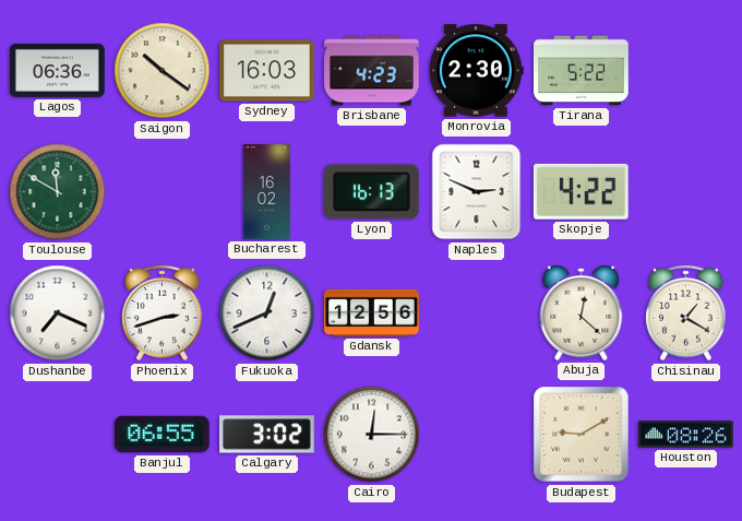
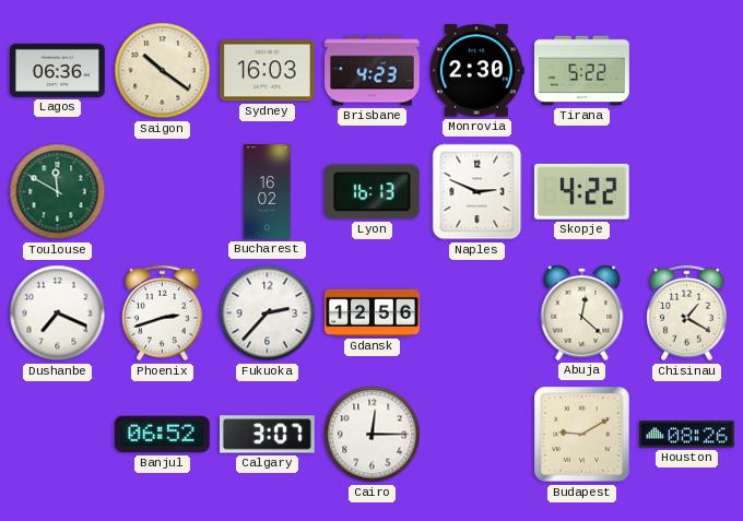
Fukuoka: 12:41 -> 2:37
Banjul: 06:55 -> 06:52
Calgary: 3:02 -> 3:07
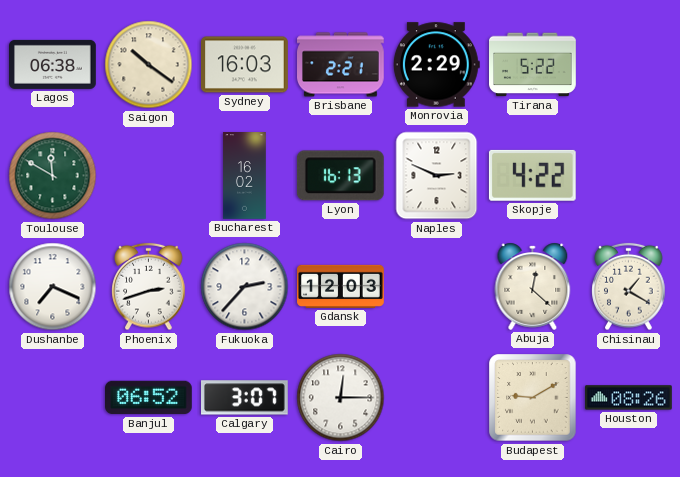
Lagos: 06:36 -> 06:38
Brisbane: 4:23 -> 2:21
Monrovia: 2:30 -> 2:29
Gdansk: 12:56 -> 12:03
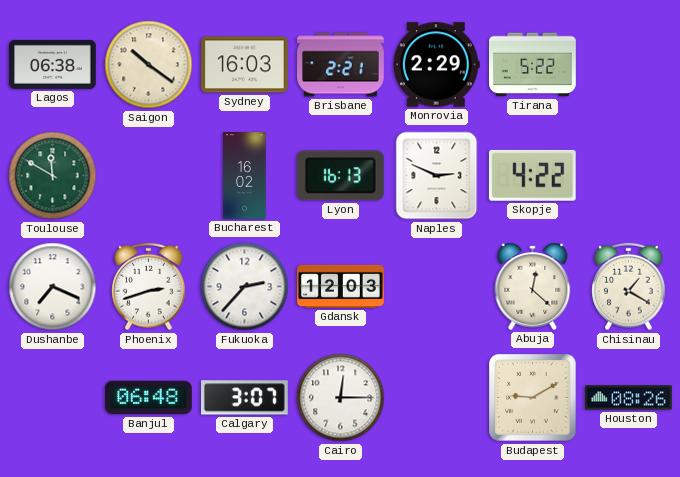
Banjul: 06:52 -> 06:48
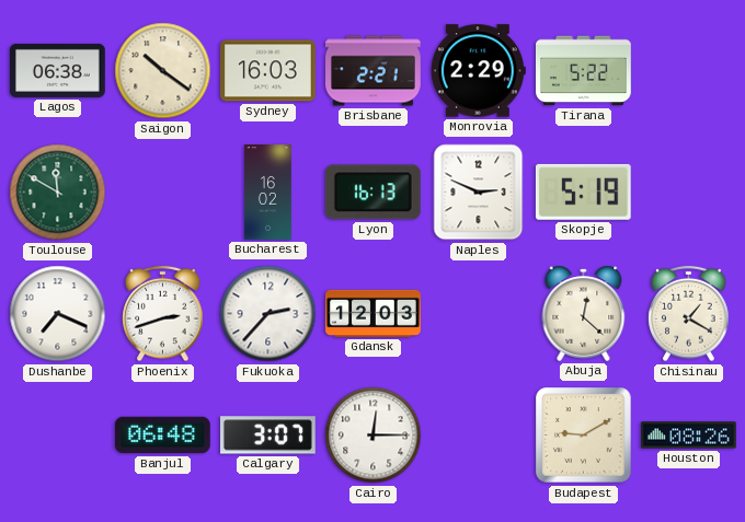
Skopje: 4:22 -> 5:19
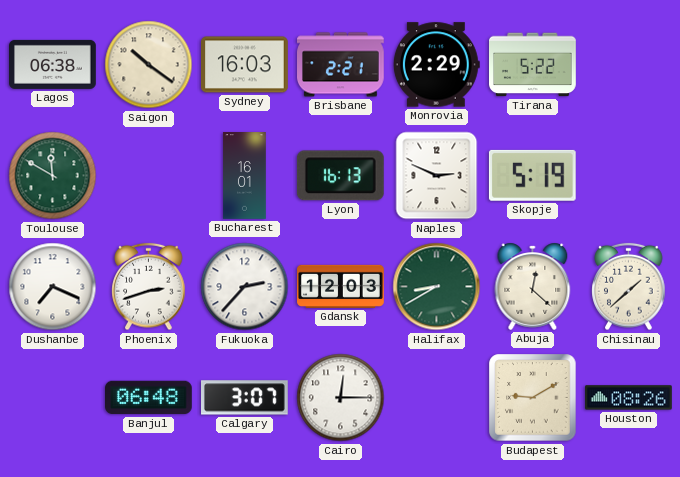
Bucharest: 16:02 -> 16:01
Halifax: none -> 8:40
Chisinau: 1:20 -> 1:38
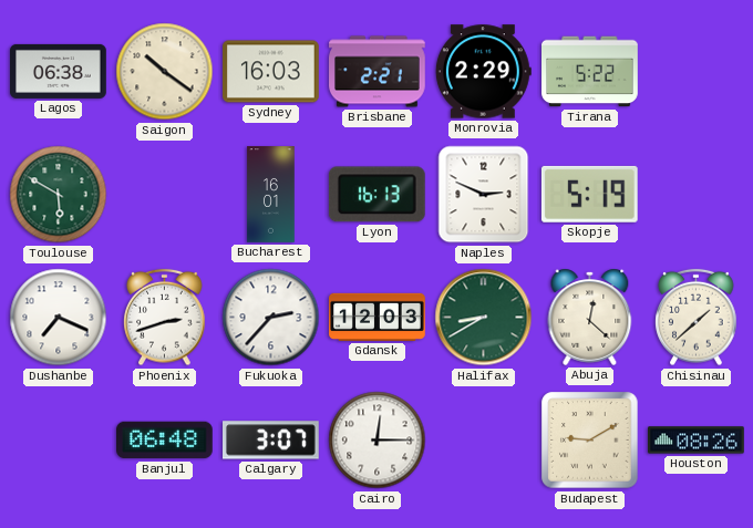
Toulouse: 11:50 -> 5:50
